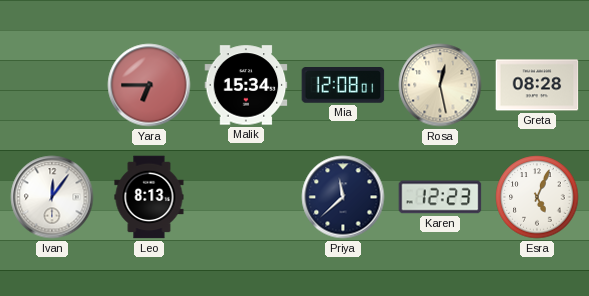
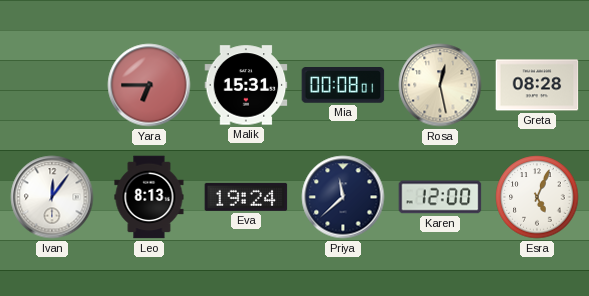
Malik: 15:34 -> 15:31
Mia: 12:08 -> 00:08
Eva: none -> 19:24
Karen: 12:23 -> 12:00
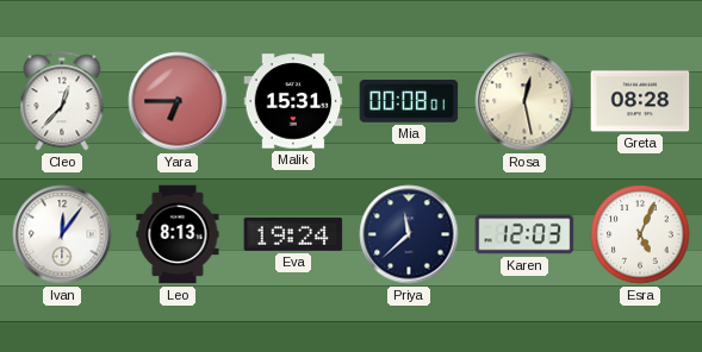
Cleo: none -> 12:37
Karen: 12:00 -> 12:03
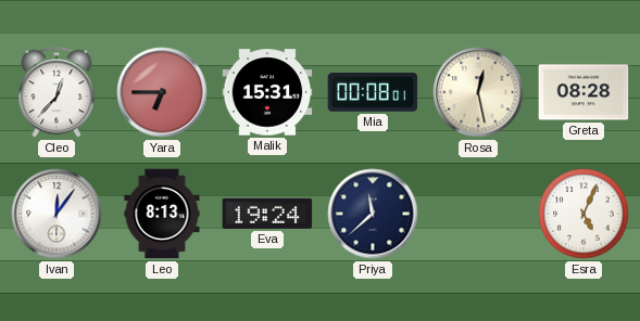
Karen: 12:03 -> none
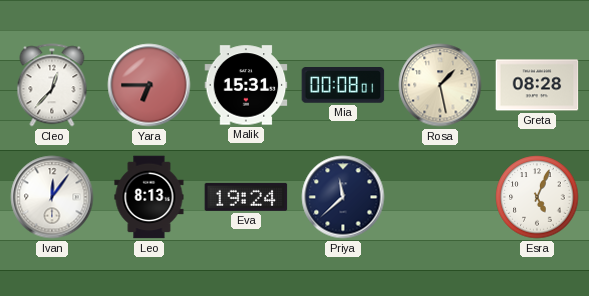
Rosa: 12:28 -> 1:28
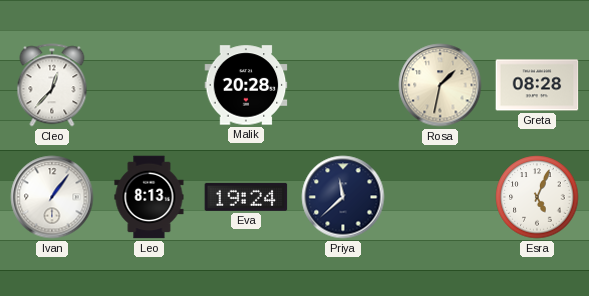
Yara: 6:45 -> none
Malik: 15:31 -> 20:28
Mia: 00:08 -> none
Rosa: 1:28 -> 1:32
Ivan: 12:06 -> 1:06
